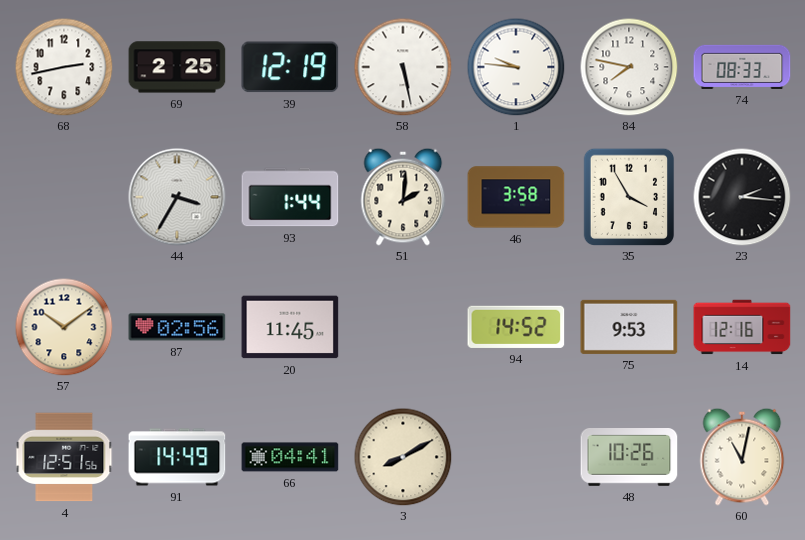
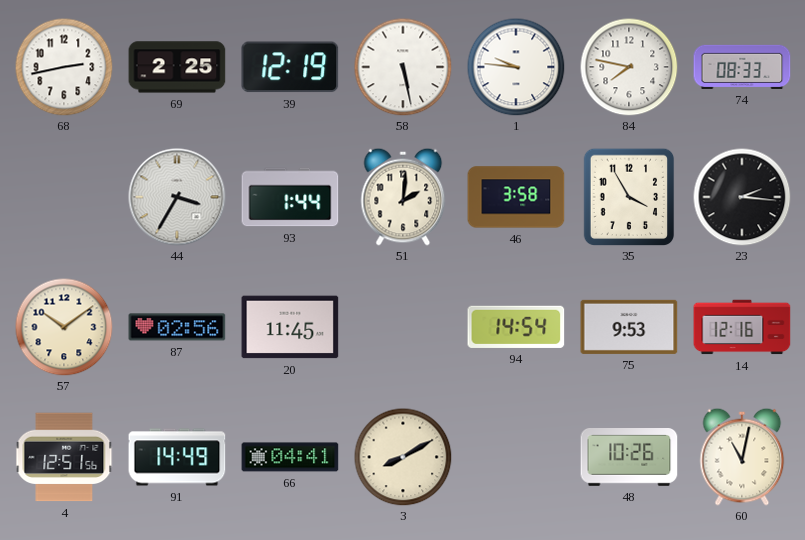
94: 14:52 -> 14:54
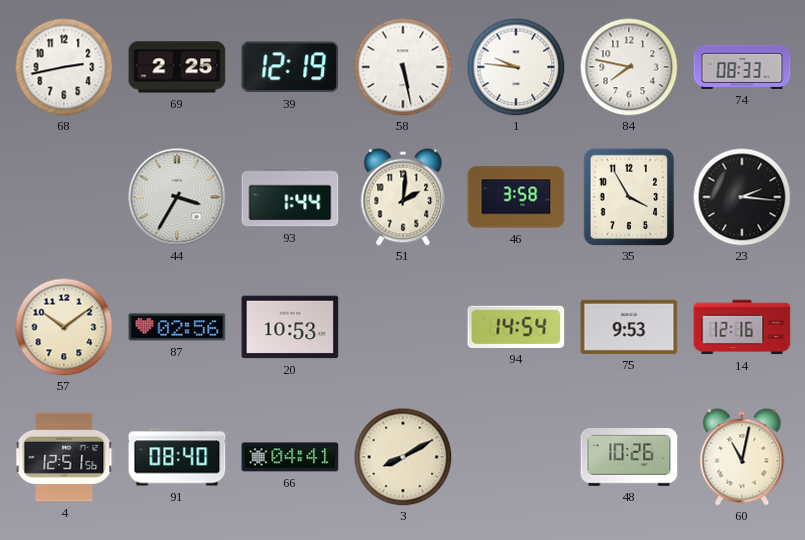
20: 11:45 -> 10:53
91: 14:49 -> 08:40
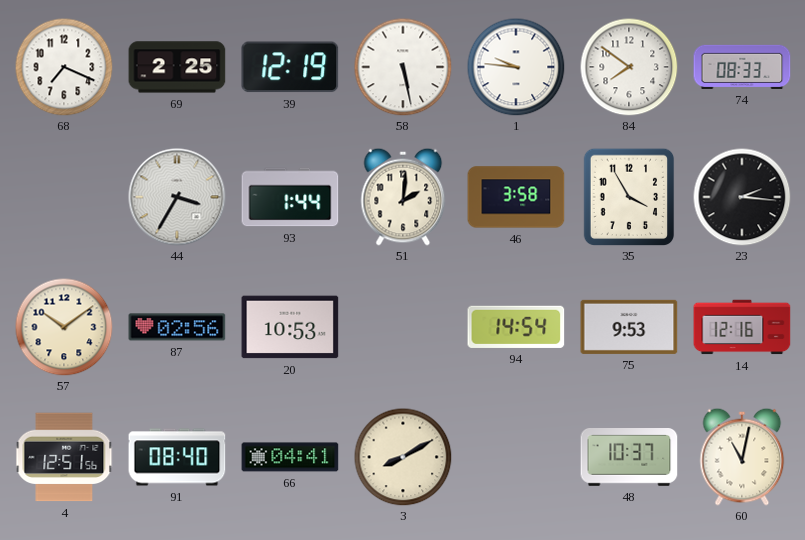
68: 2:43 -> 7:19
84: 7:47 -> 7:51
48: 10:26 -> 10:37
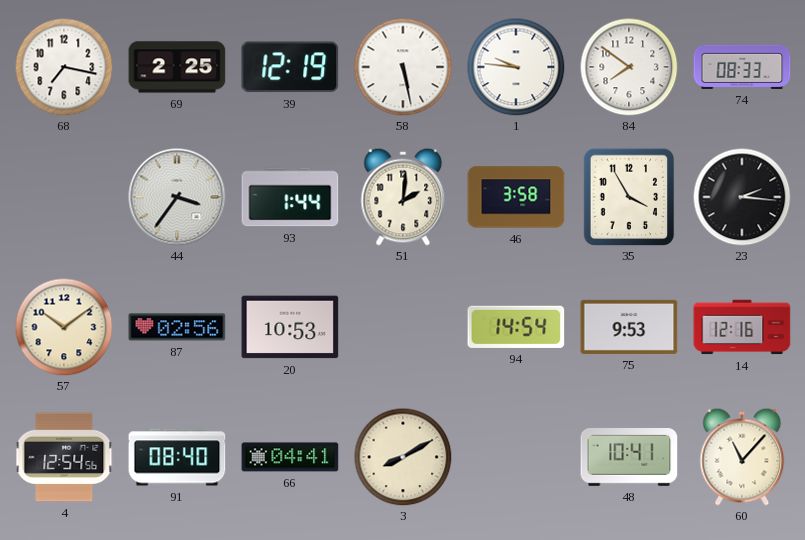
68: 7:19 -> 7:17
44: 3:35 -> 3:36
4: 12:51 -> 12:54
48: 10:37 -> 10:41
60: 11:02 -> 11:07
